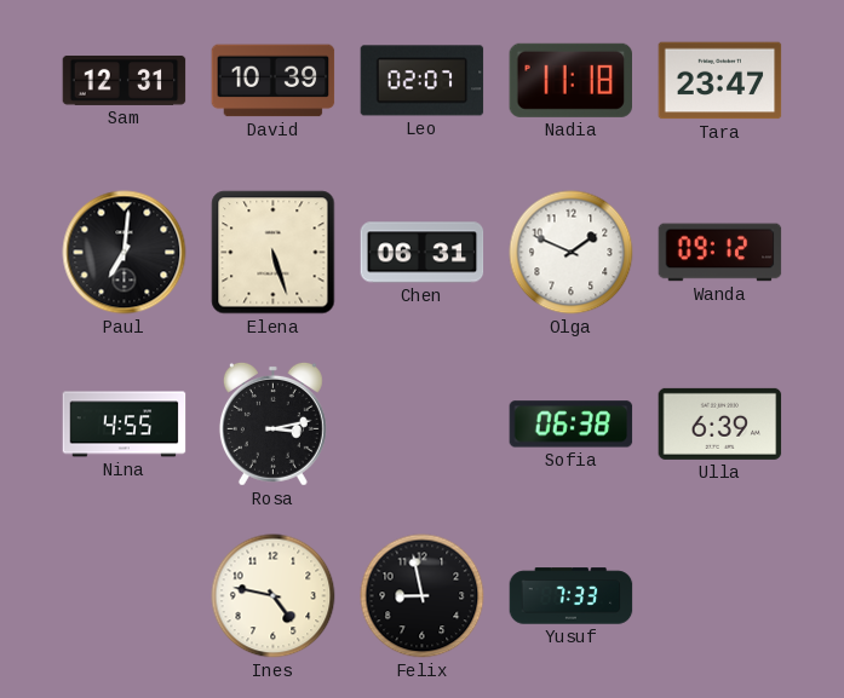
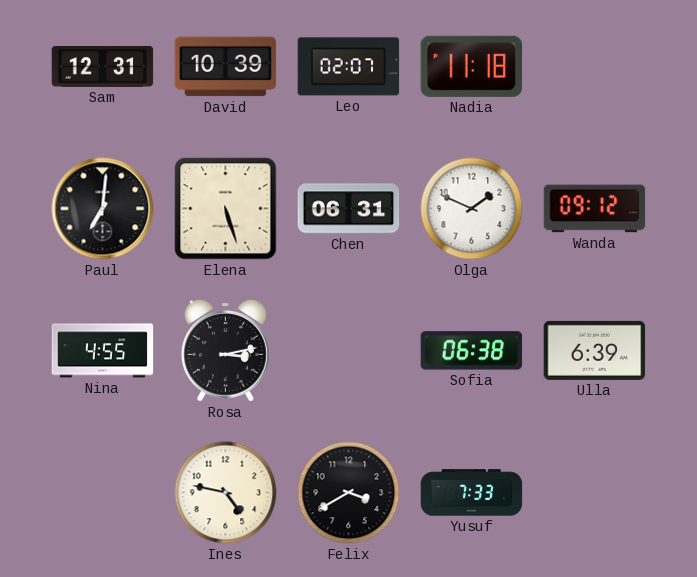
Tara: 23:47 -> none
Felix: 8:58 -> 3:40
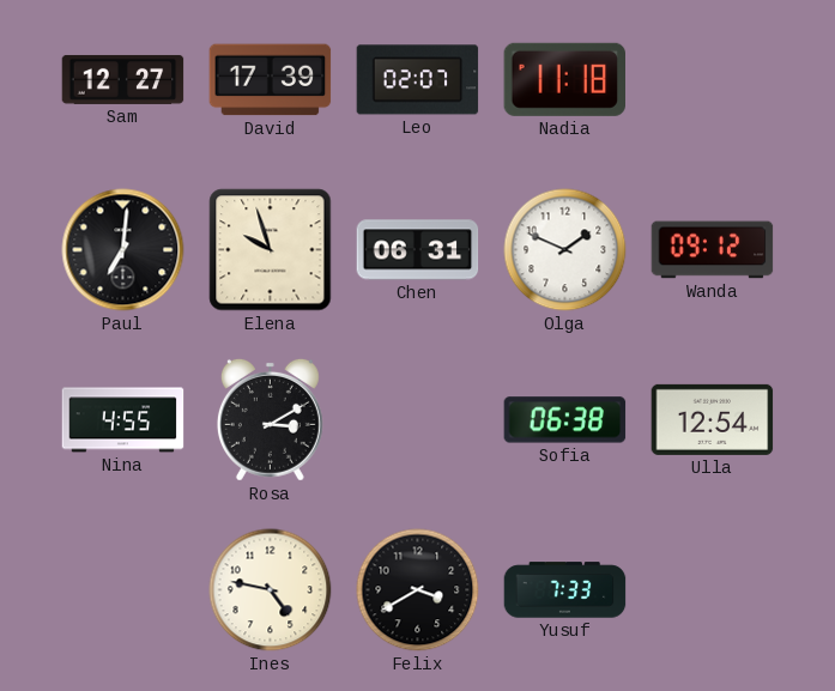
Sam: 12:31 -> 12:27
David: 10:39 -> 17:39
Elena: 5:27 -> 9:57
Rosa: 3:13 -> 3:10
Ulla: 6:39 -> 12:54
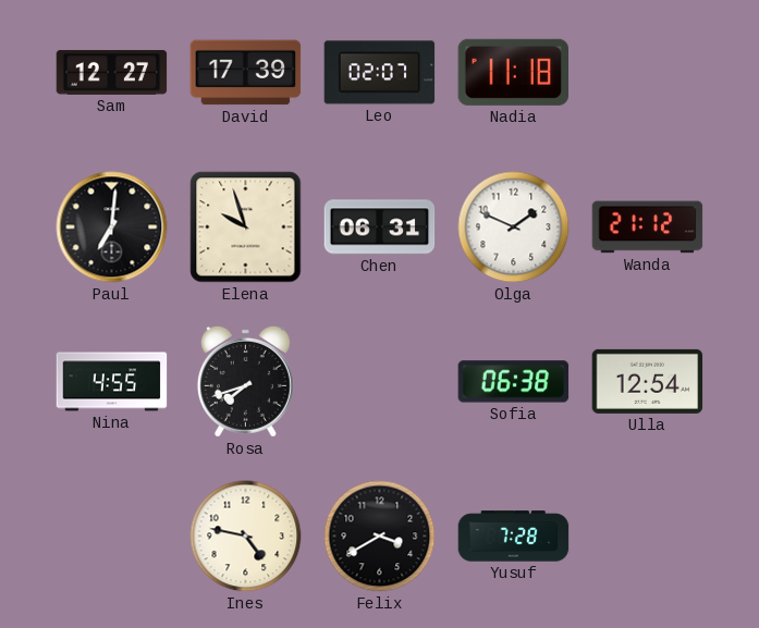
Wanda: 09:12 -> 21:12
Rosa: 3:10 -> 7:42
Yusuf: 7:33 -> 7:28
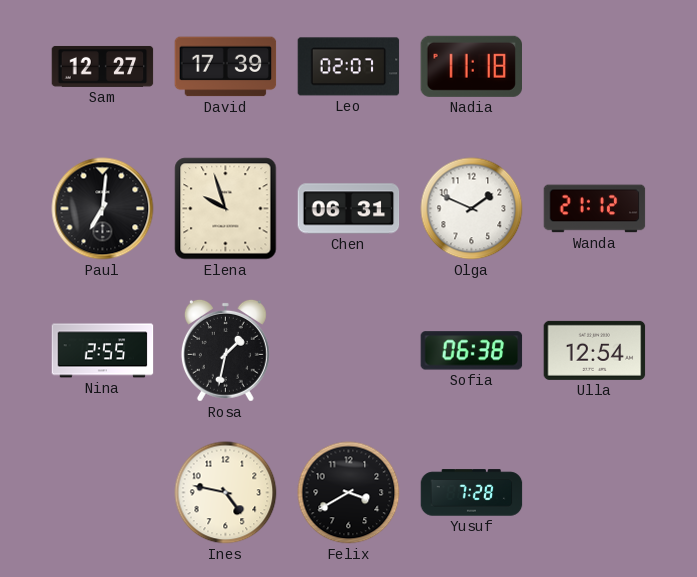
Nina: 4:55 -> 2:55
Rosa: 7:42 -> 1:32
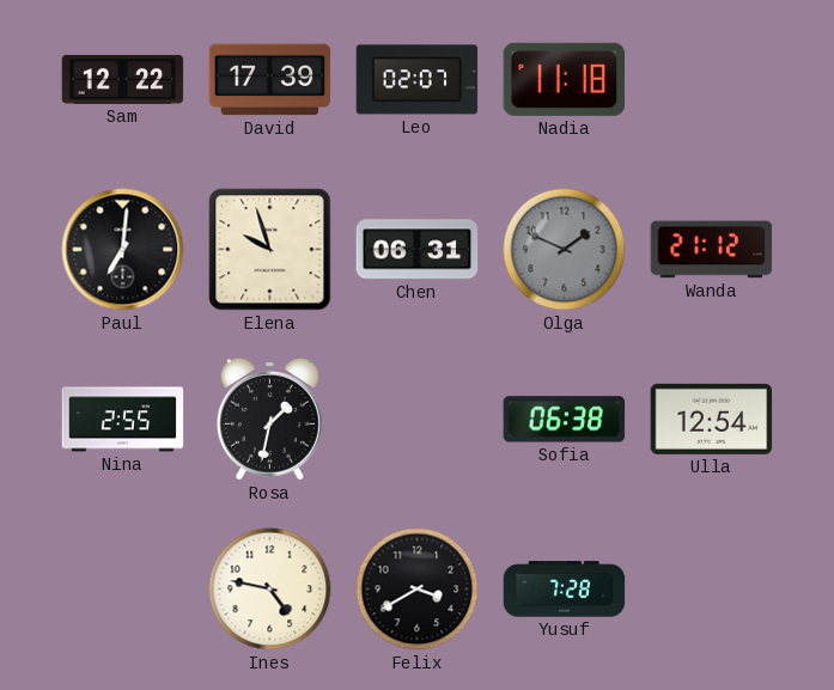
Sam: 12:27 -> 12:22
Olga dial: white -> grey
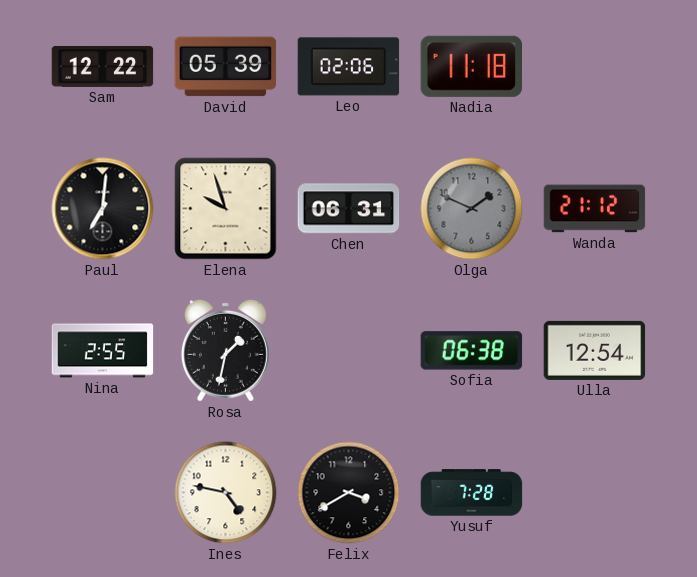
David: 17:39 -> 05:39
Leo: 02:07 -> 02:06
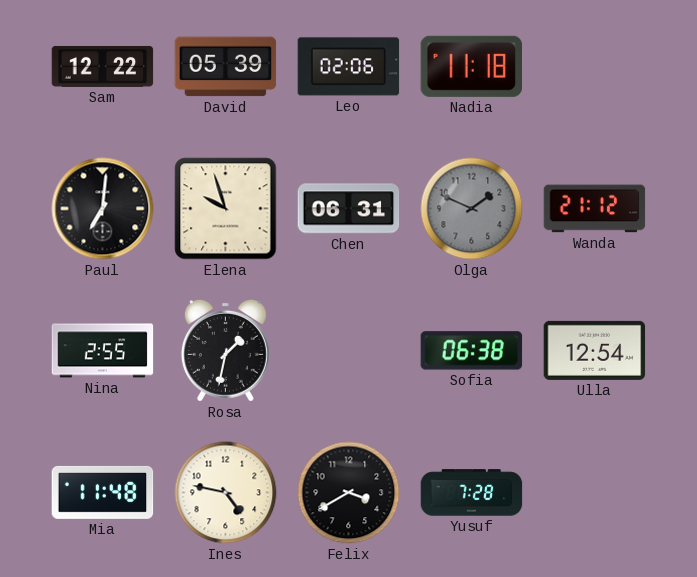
Mia: none -> 11:48
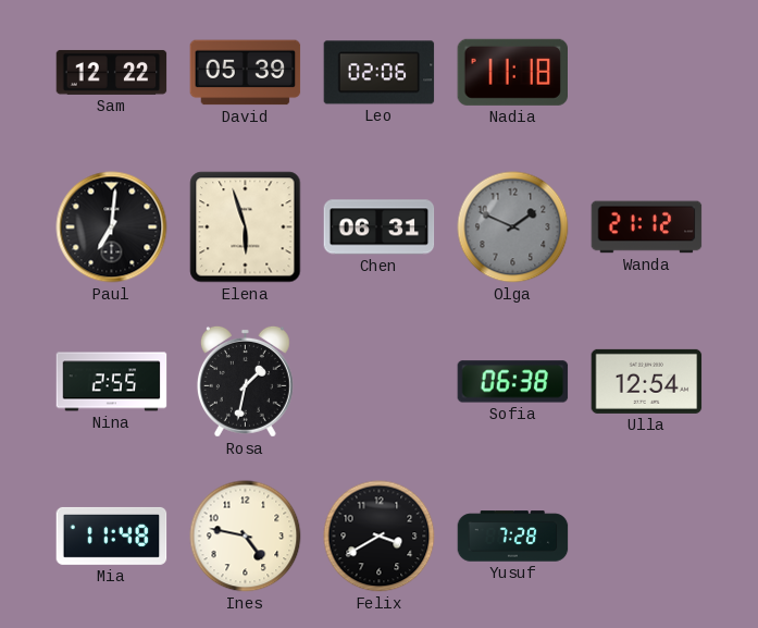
Elena: 9:57 -> 5:57
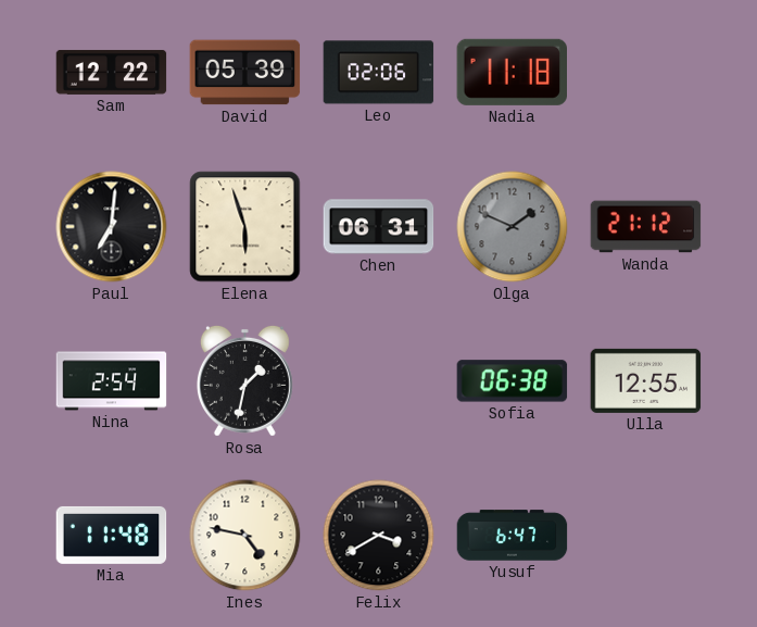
Nina: 2:55 -> 2:54
Ulla: 12:54 -> 12:55
Yusuf: 7:28 -> 6:47
